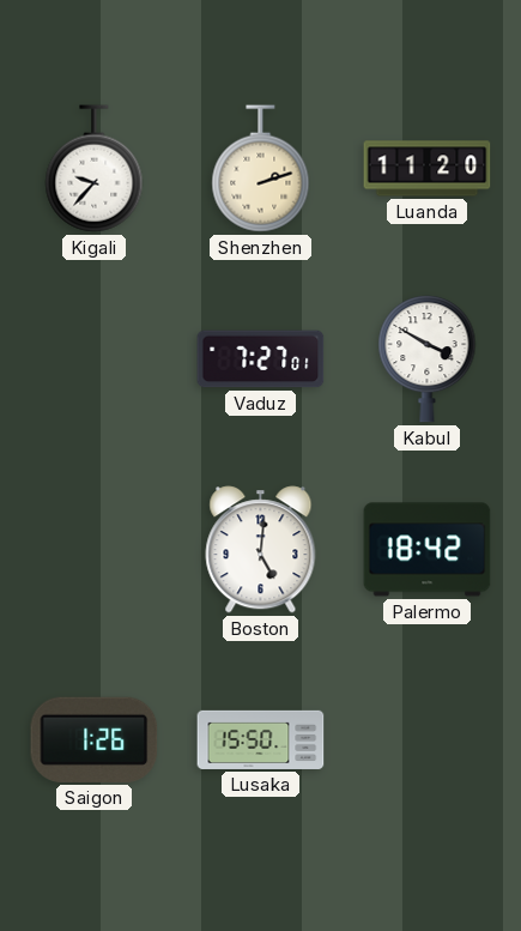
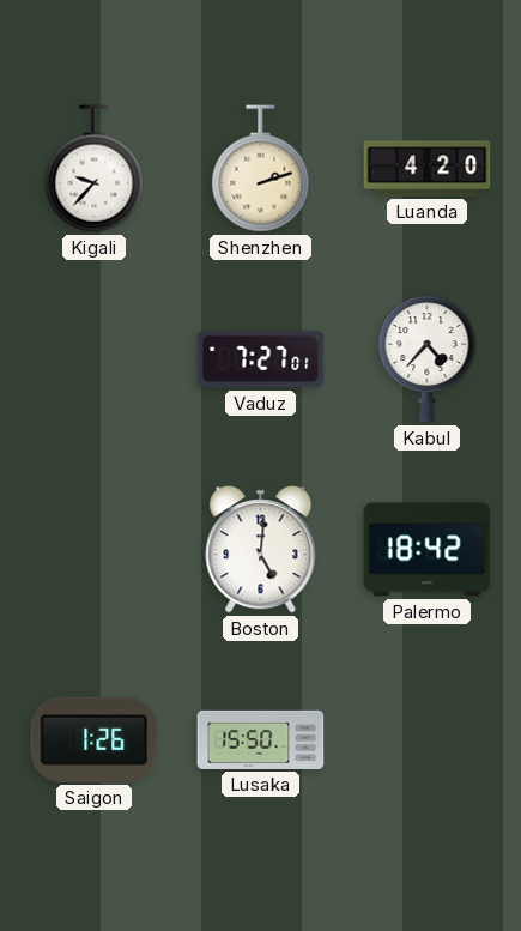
Luanda: 11:20 -> 4:20
Kabul: 3:50 -> 4:37
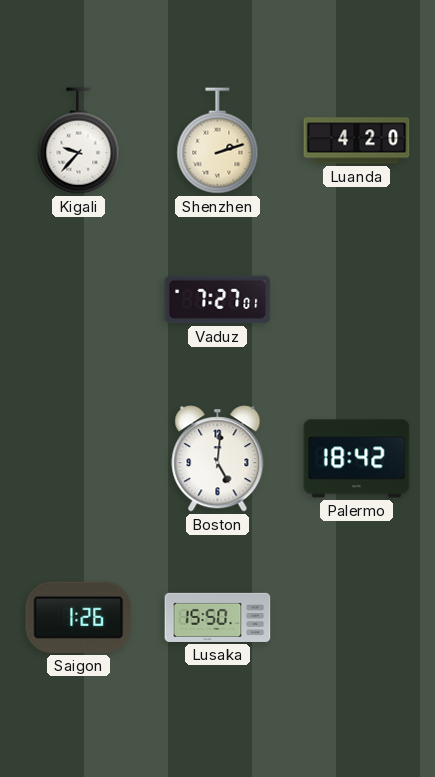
Kabul: 4:37 -> none
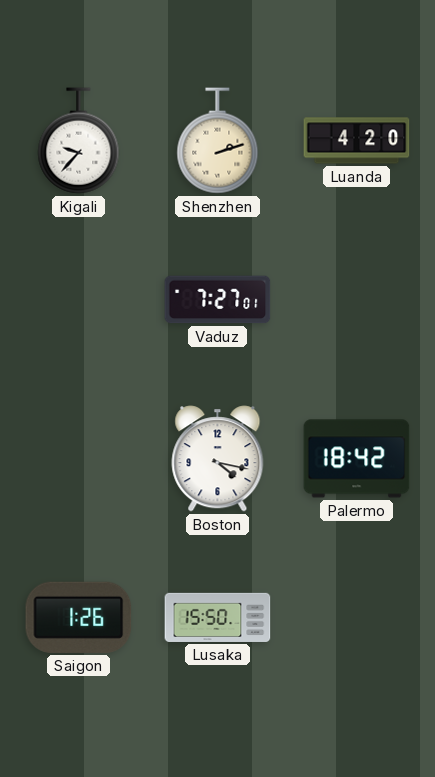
Boston: 5:01 -> 4:17
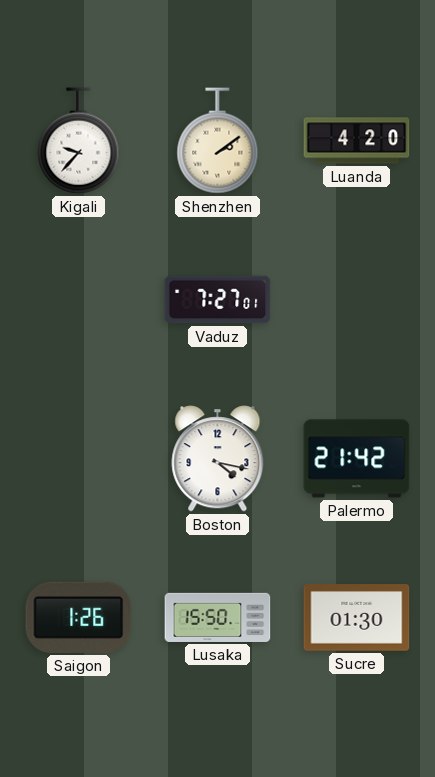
Shenzhen: 2:12 -> 2:09
Palermo: 18:42 -> 21:42
Sucre: none -> 01:30
